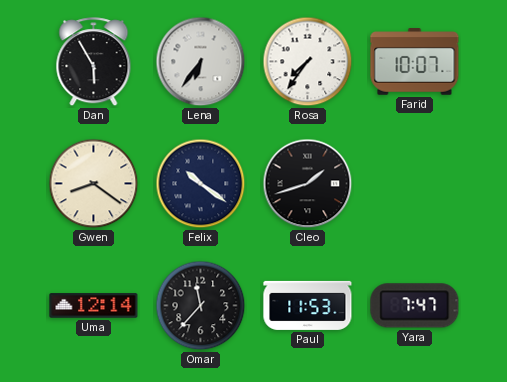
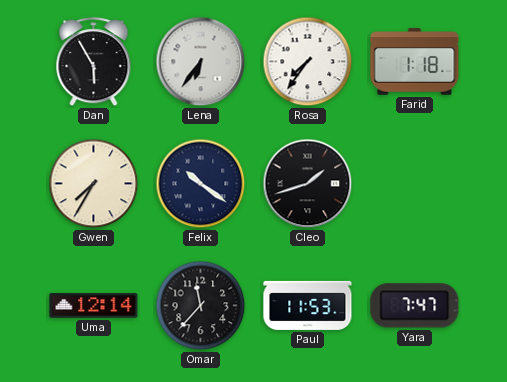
Farid: 10:07 -> 1:18
Gwen: 8:21 -> 7:35
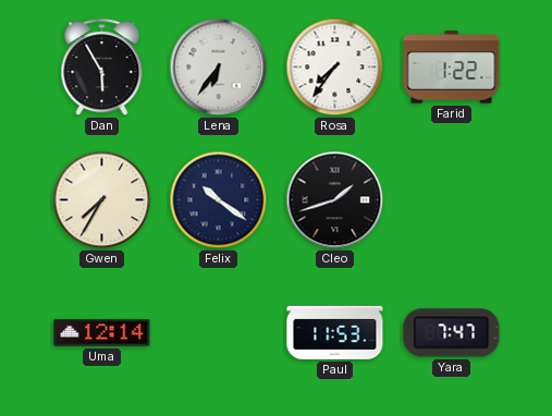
Farid: 1:18 -> 1:22
Omar: 11:37 -> none
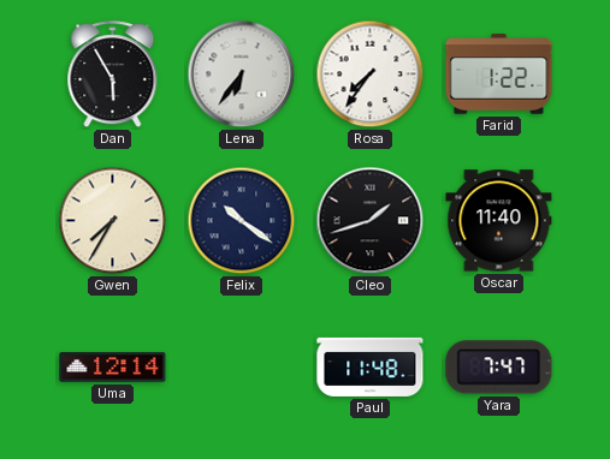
Oscar: none -> 11:40
Paul: 11:53 -> 11:48
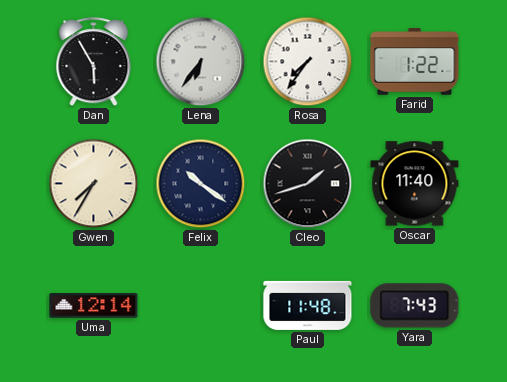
Yara: 7:47 -> 7:43
